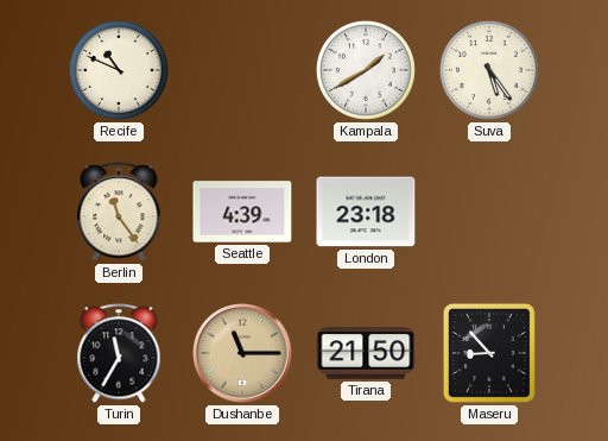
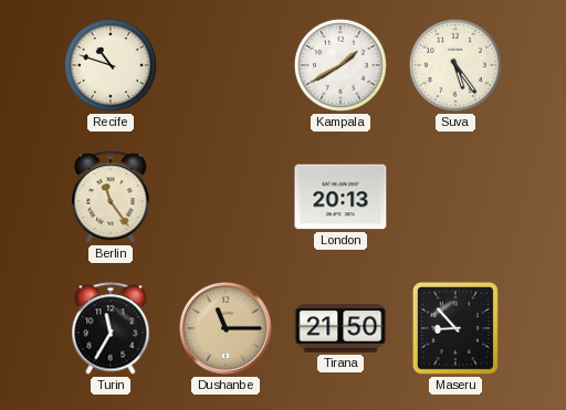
Recife: 10:49 -> 10:48
Seattle: 4:39 -> none
London: 23:18 -> 20:13
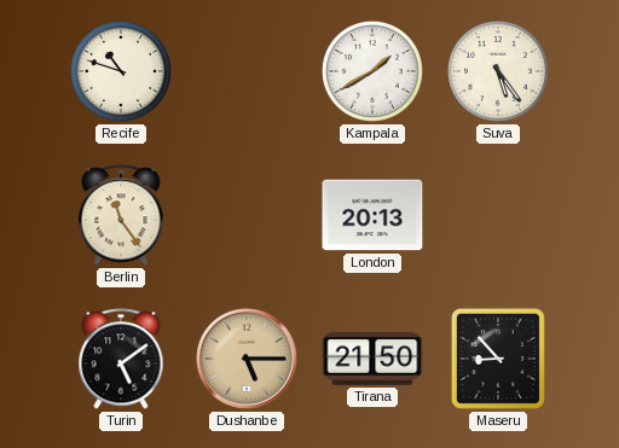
Turin: 11:35 -> 5:09
Dushanbe: 11:15 -> 5:15
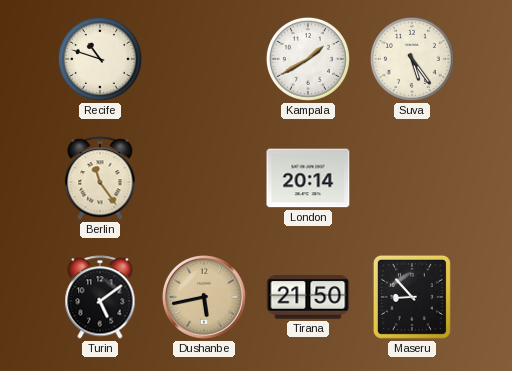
London: 20:13 -> 20:14
Dushanbe: 5:15 -> 5:43
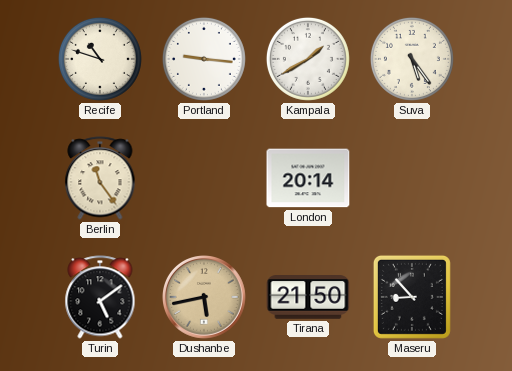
Portland: none -> 9:16
